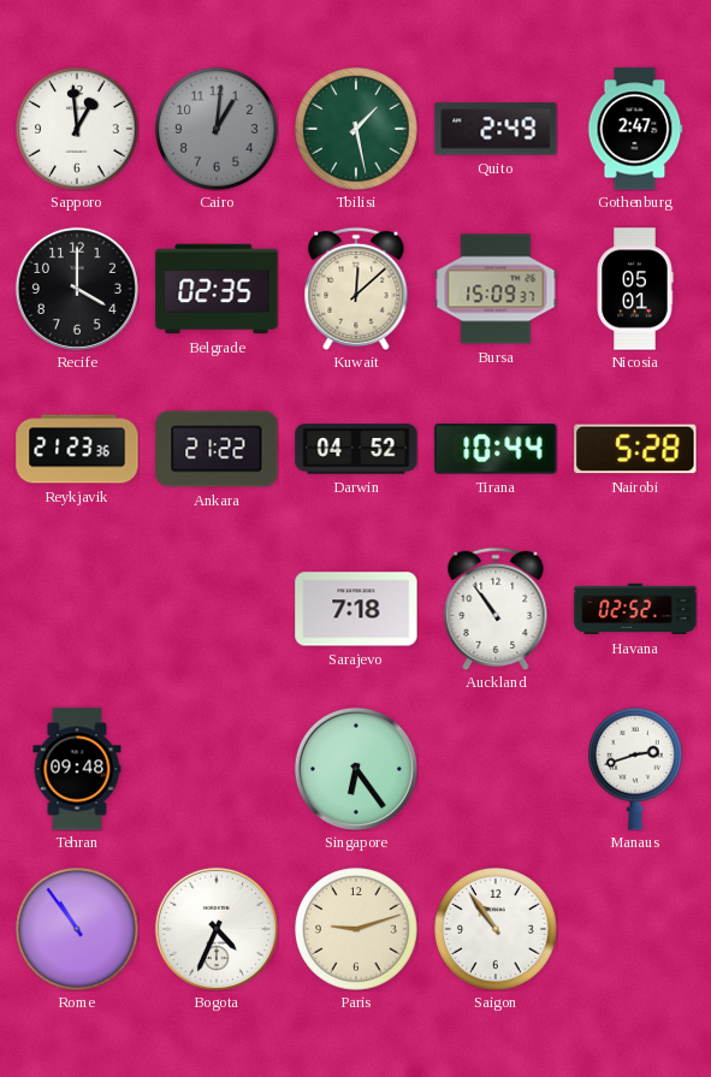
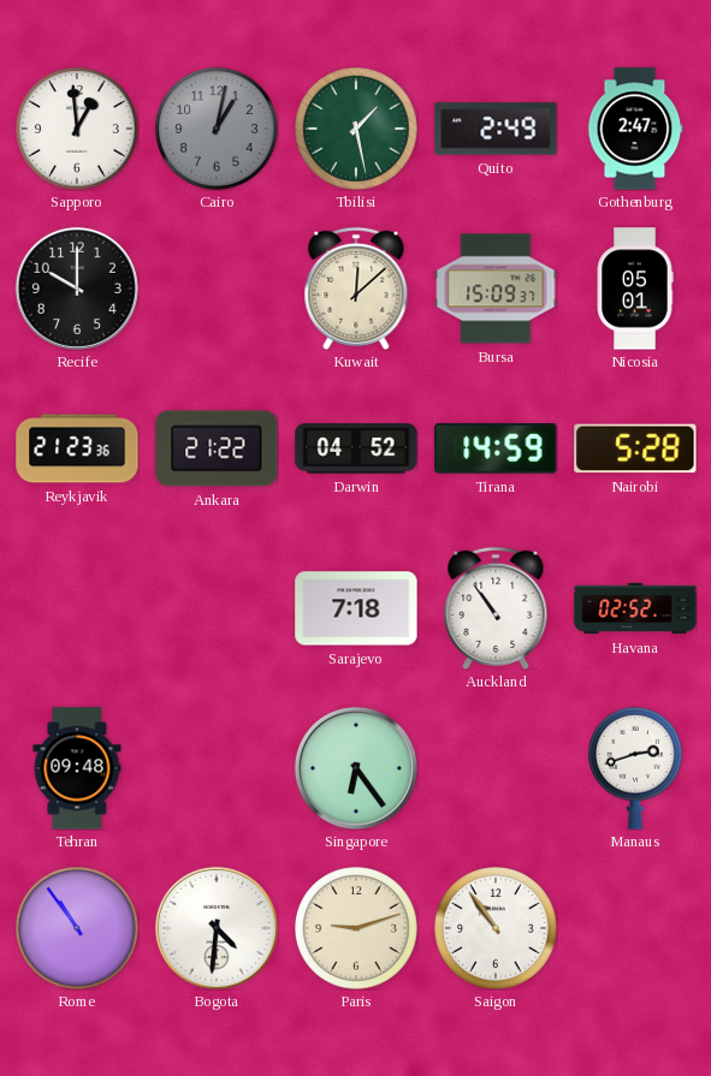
Cairo: 1:01 -> 1:02
Recife: 4:00 -> 10:00
Belgrade: 02:35 -> none
Tirana: 10:44 -> 14:59
Bogota: 4:34 -> 4:31
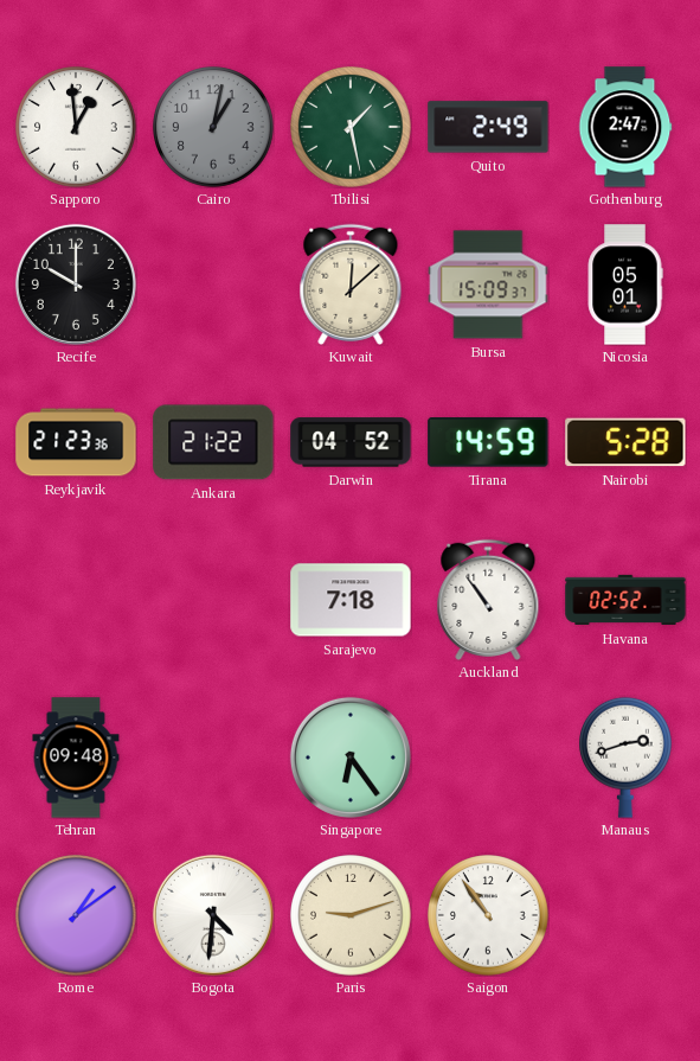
Rome: 10:54 -> 1:09
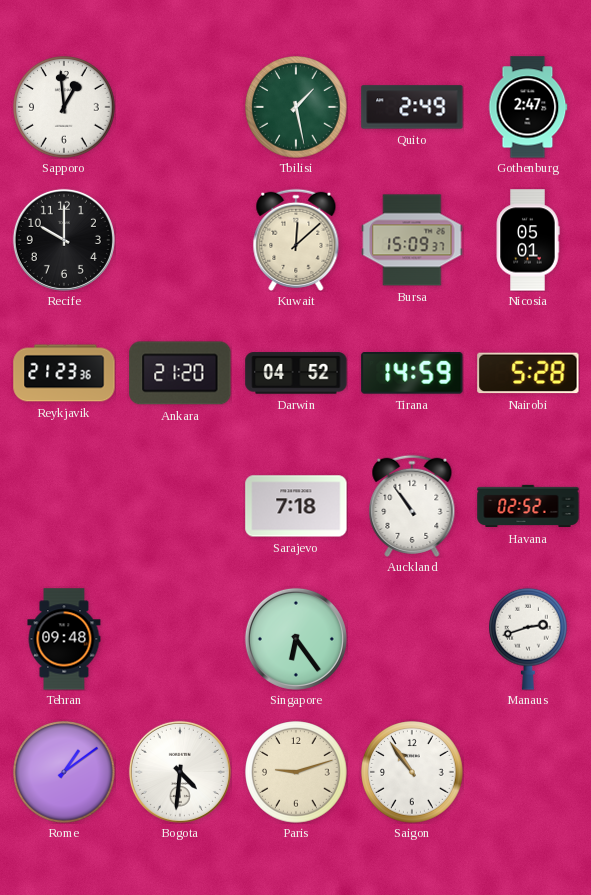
Cairo: 1:02 -> none
Ankara: 21:22 -> 21:20
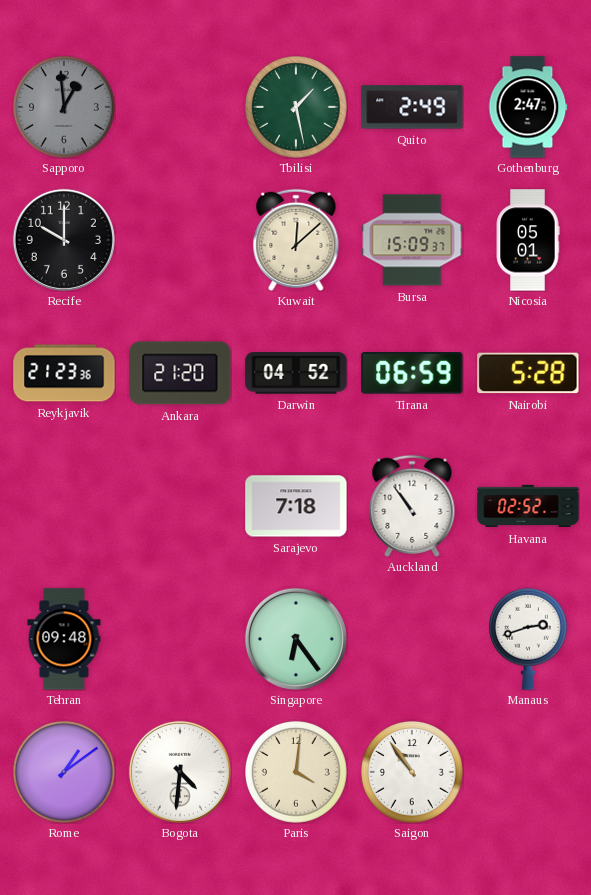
Sapporo dial: white -> grey
Tirana: 14:59 -> 06:59
Paris: 9:12 -> 4:01
